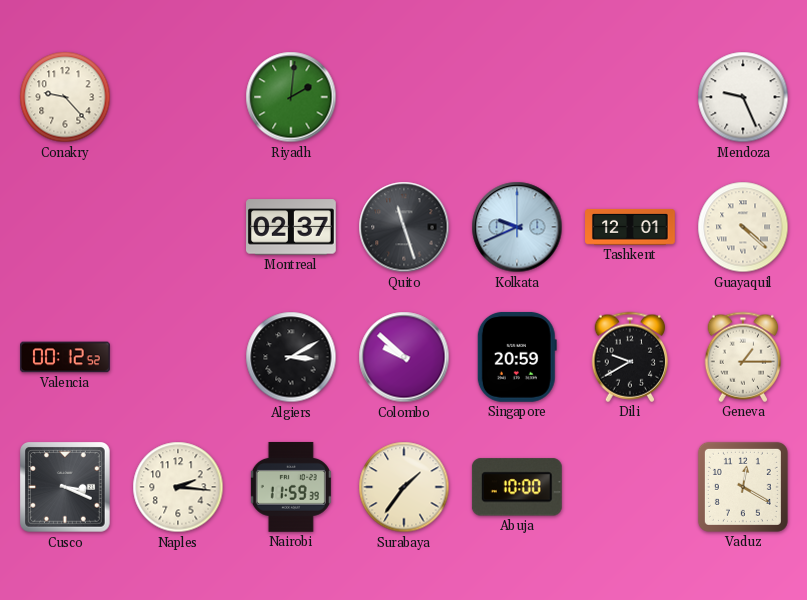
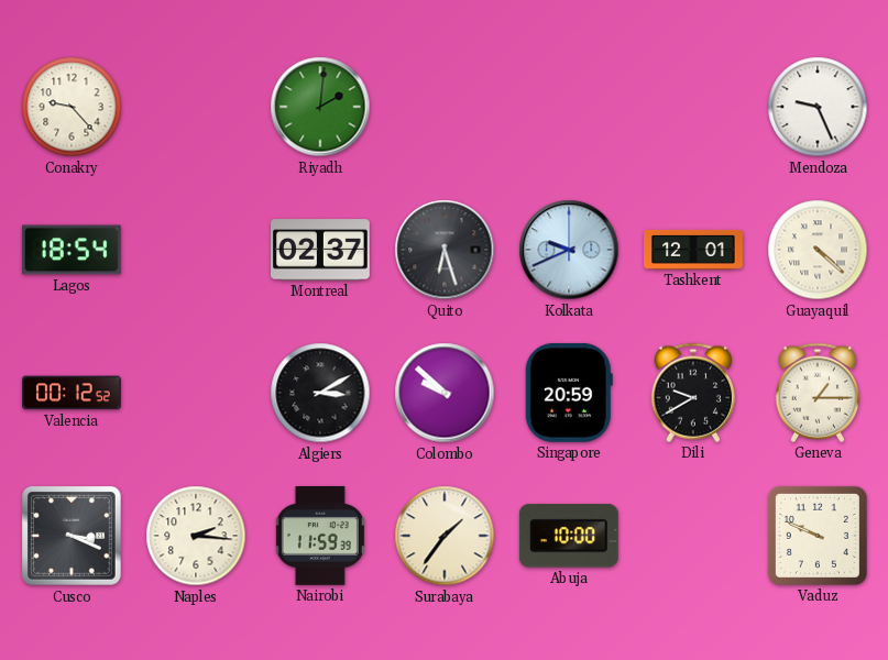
Lagos: none -> 18:54
Quito: 11:27 -> 6:27
Vaduz: 12:20 -> 9:49
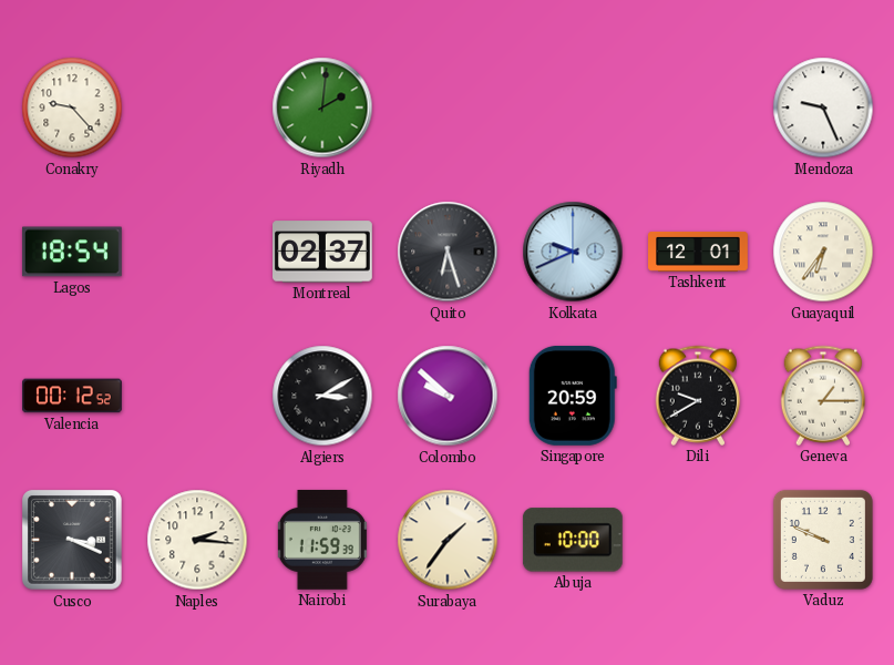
Guayaquil: 4:22 -> 6:36
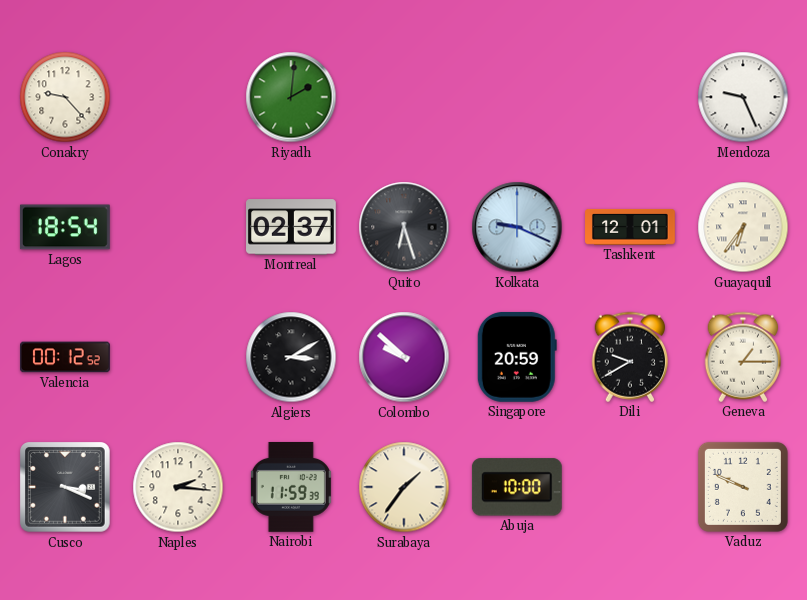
Kolkata: 9:41 -> 9:19
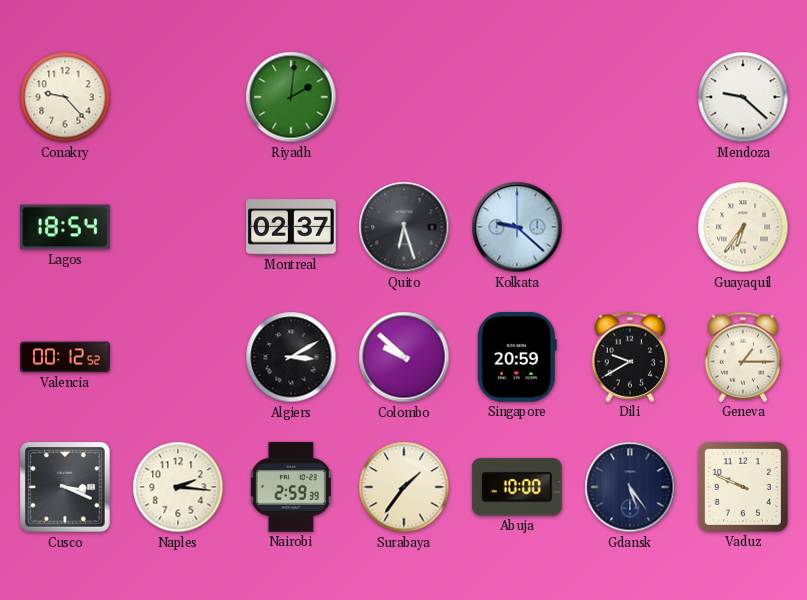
Mendoza: 9:26 -> 9:22
Kolkata: 9:19 -> 9:22
Tashkent: 12:01 -> none
Nairobi: 11:59 -> 2:59
Gdansk: none -> 5:24
